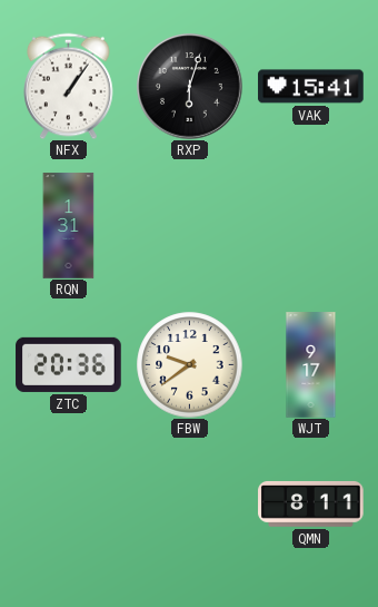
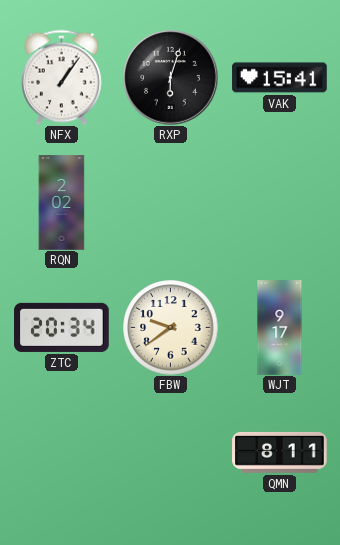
RQN: 1:31 -> 2:02
ZTC: 20:36 -> 20:34
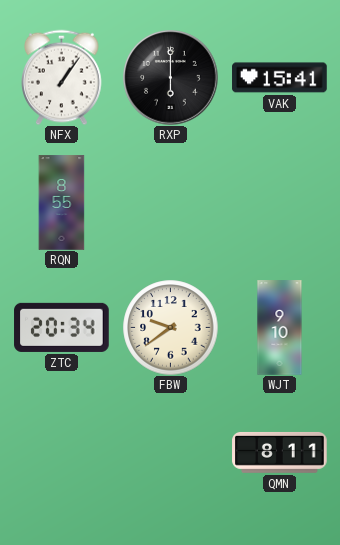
RXP: 6:03 -> 6:00
RQN: 2:02 -> 8:55
WJT: 9:17 -> 9:10
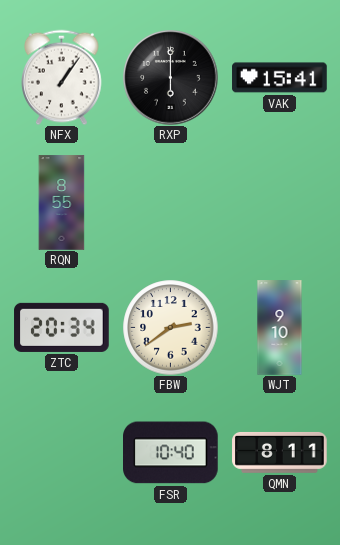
FBW: 9:39 -> 2:39
FSR: none -> 10:40
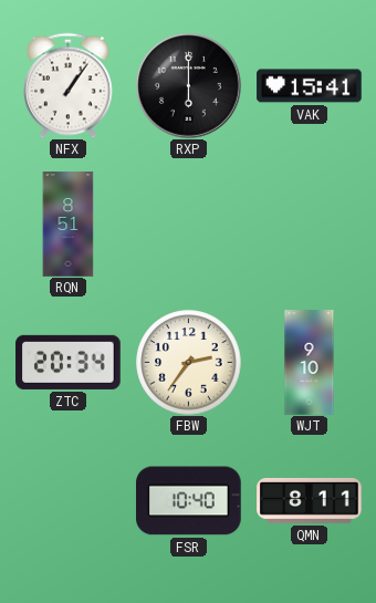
RQN: 8:55 -> 8:51
FBW: 2:39 -> 2:36
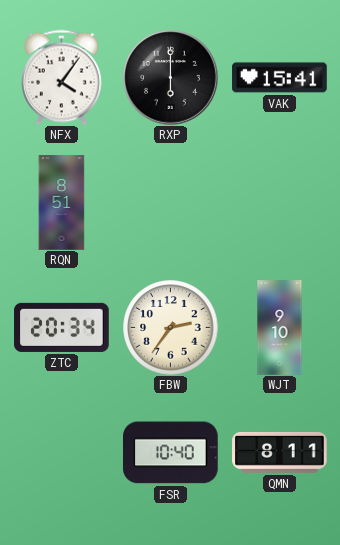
NFX: 1:06 -> 4:06
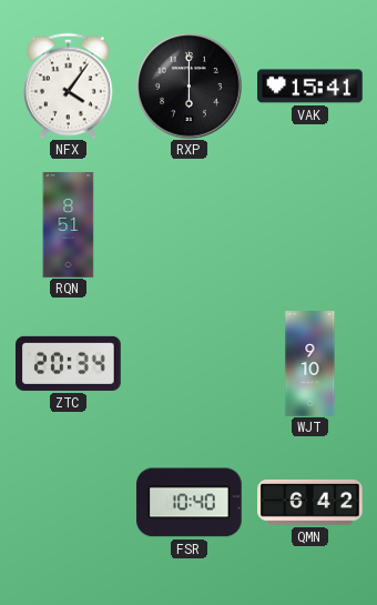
FBW: 2:36 -> none
QMN: 8:11 -> 6:42
